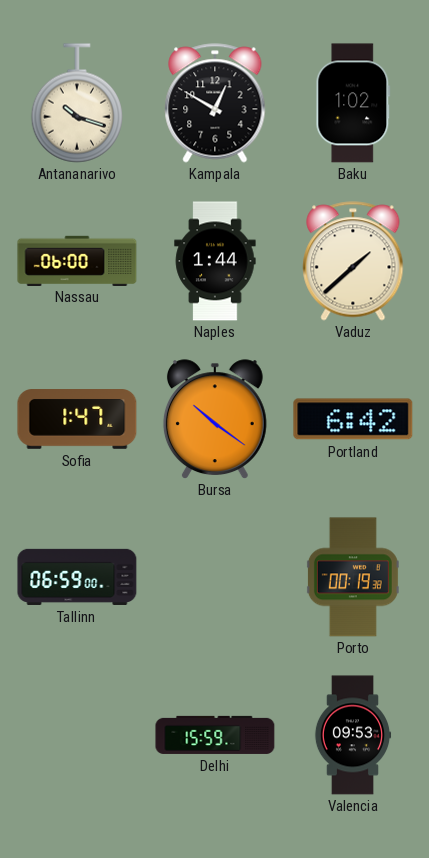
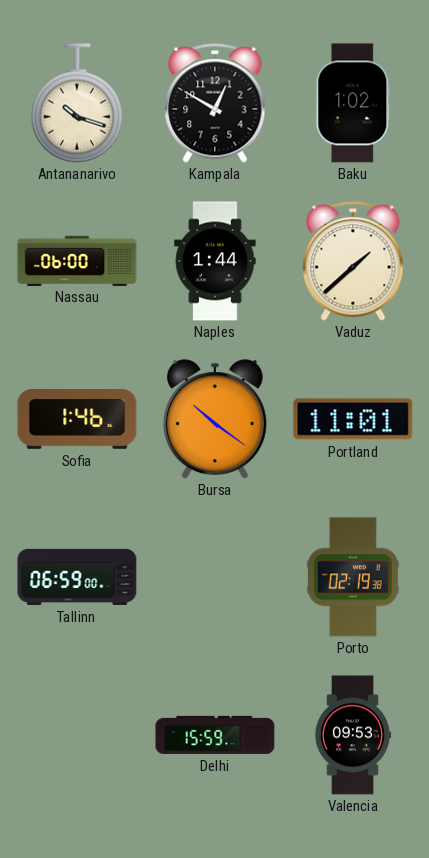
Sofia: 1:47 -> 1:46
Portland: 6:42 -> 11:01
Porto: 00:19 -> 02:19
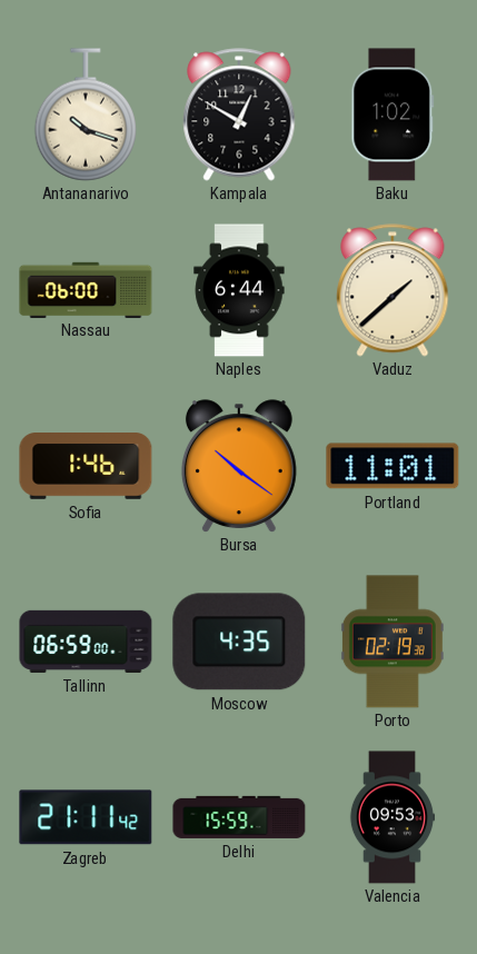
Naples: 1:44 -> 6:44
Moscow: none -> 4:35
Zagreb: none -> 21:11
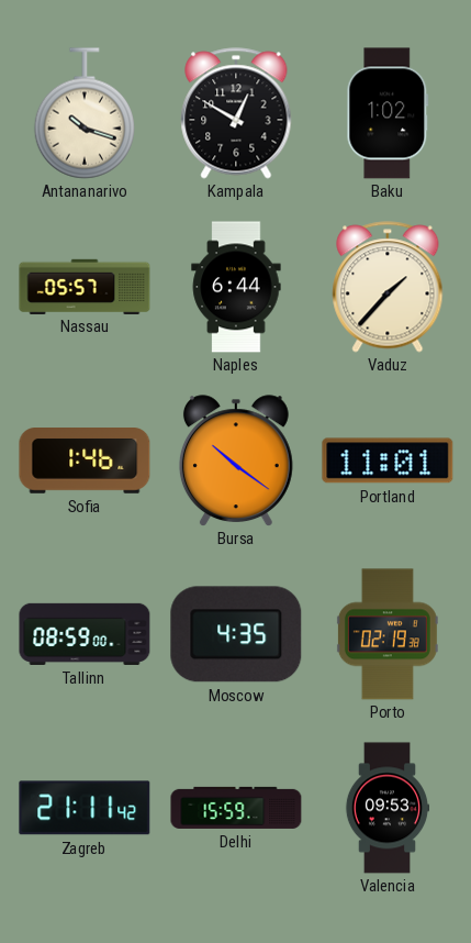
Nassau: 06:00 -> 05:57
Vaduz: 1:38 -> 1:37
Tallinn: 06:59 -> 08:59
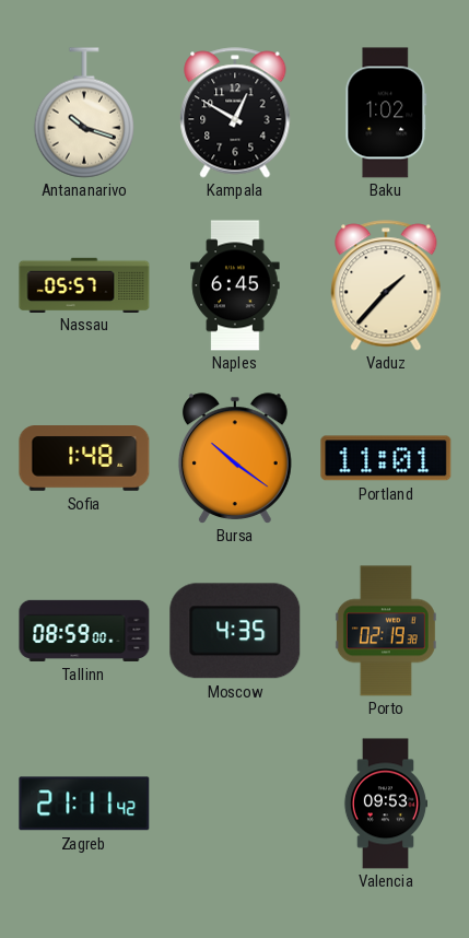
Naples: 6:44 -> 6:45
Sofia: 1:46 -> 1:48
Delhi: 15:59 -> none
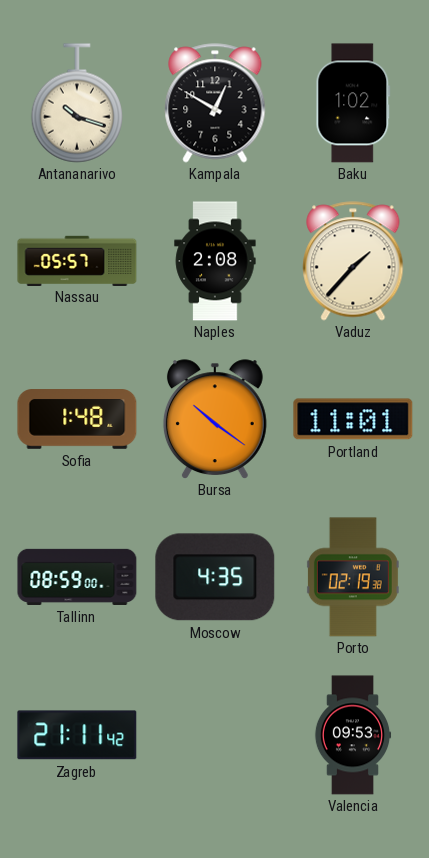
Naples: 6:45 -> 2:08
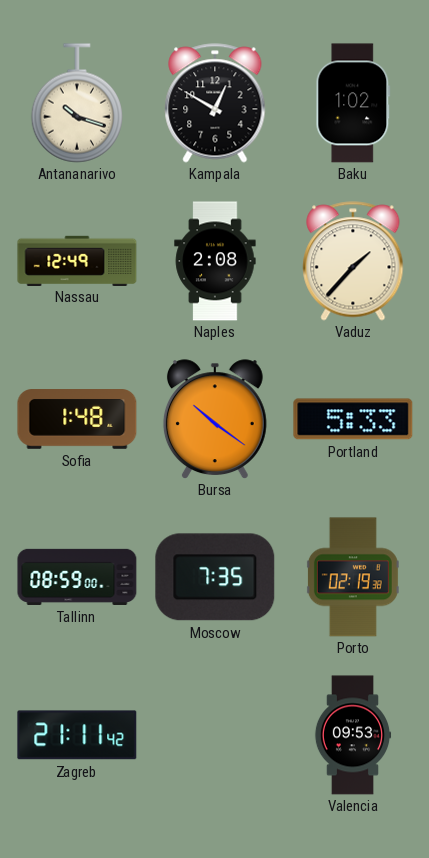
Nassau: 05:57 -> 12:49
Portland: 11:01 -> 5:33
Moscow: 4:35 -> 7:35
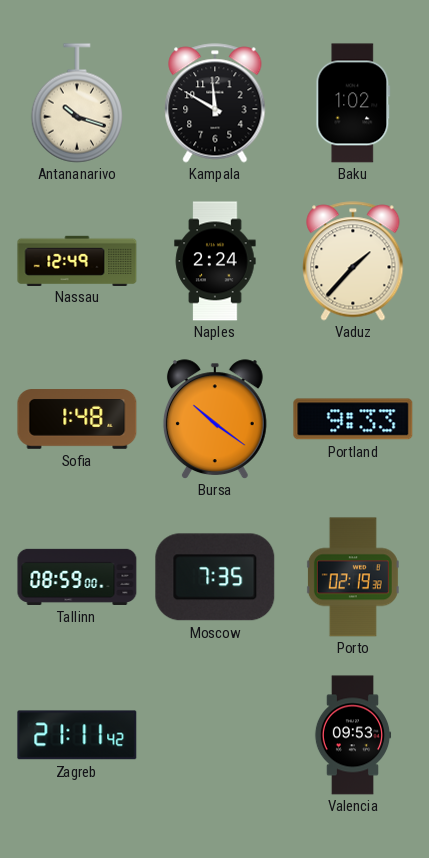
Kampala: 12:50 -> 11:50
Naples: 2:08 -> 2:24
Portland: 5:33 -> 9:33
